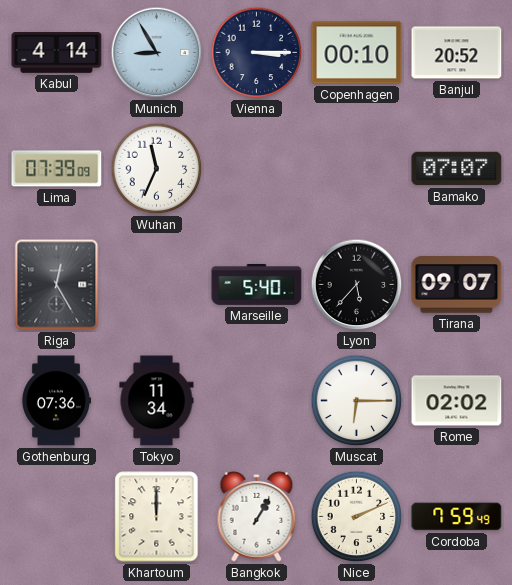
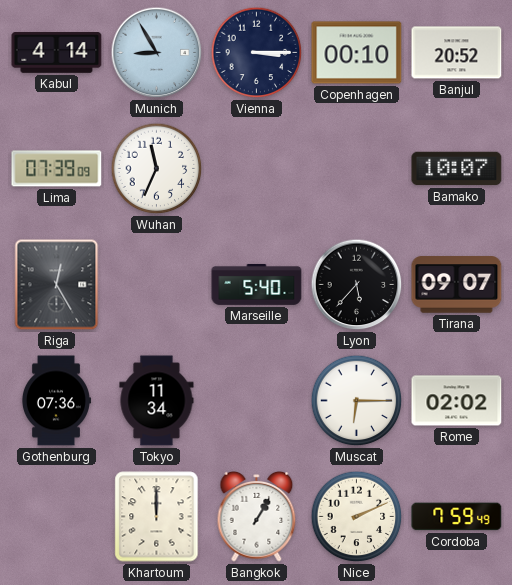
Bamako: 07:07 -> 10:07
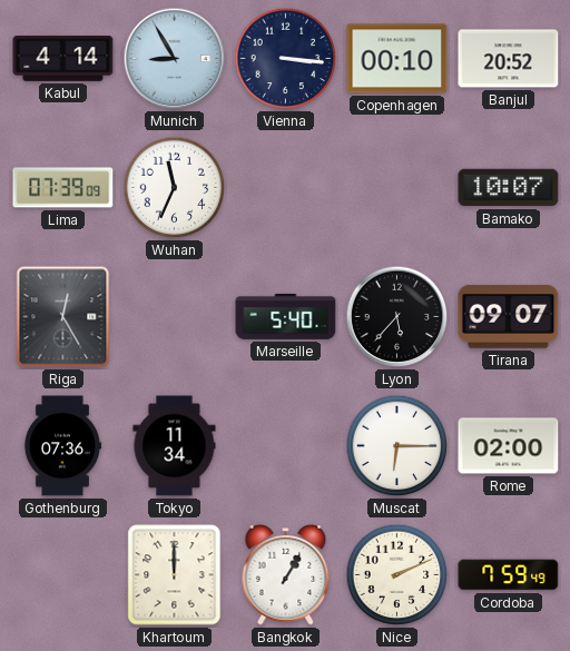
Vienna: 3:15 -> 3:16
Rome: 02:02 -> 02:00
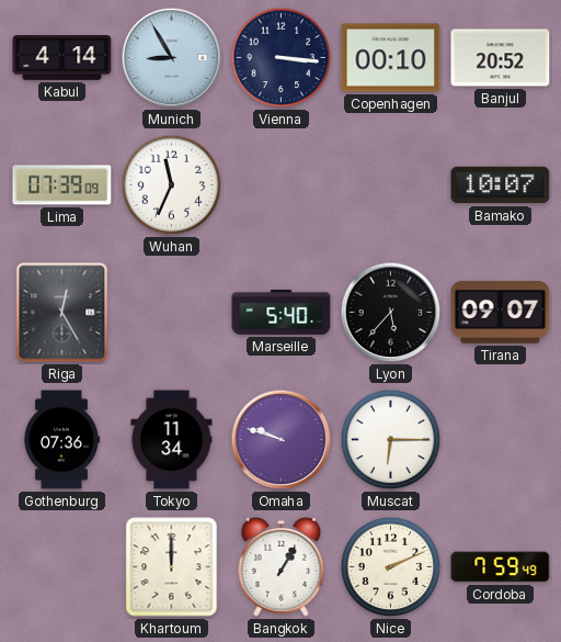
Omaha: none -> 9:48
Rome: 02:00 -> none
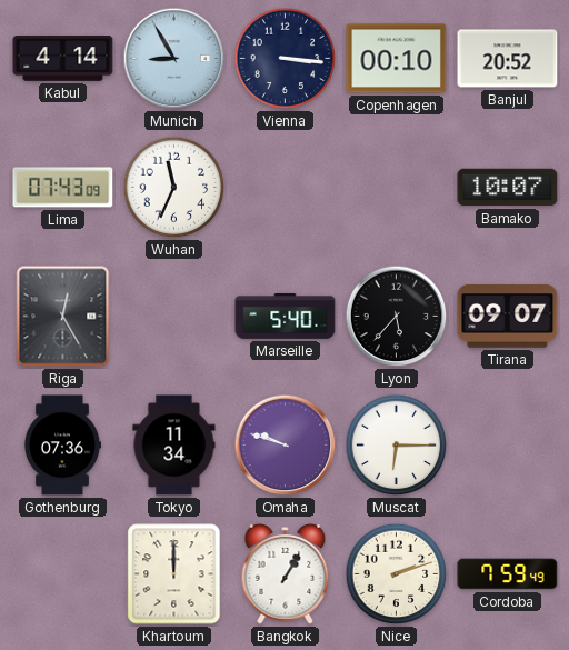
Lima: 07:39 -> 07:43
Nice: 2:11 -> 2:12
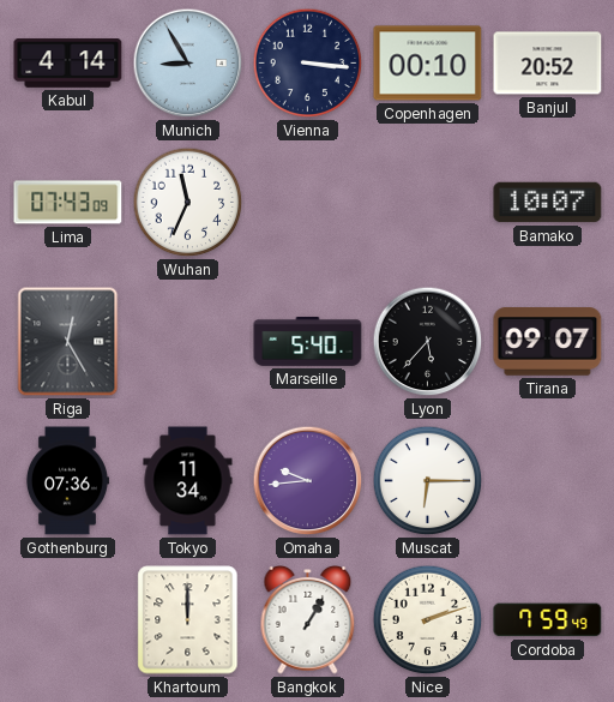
Omaha: 9:48 -> 9:44
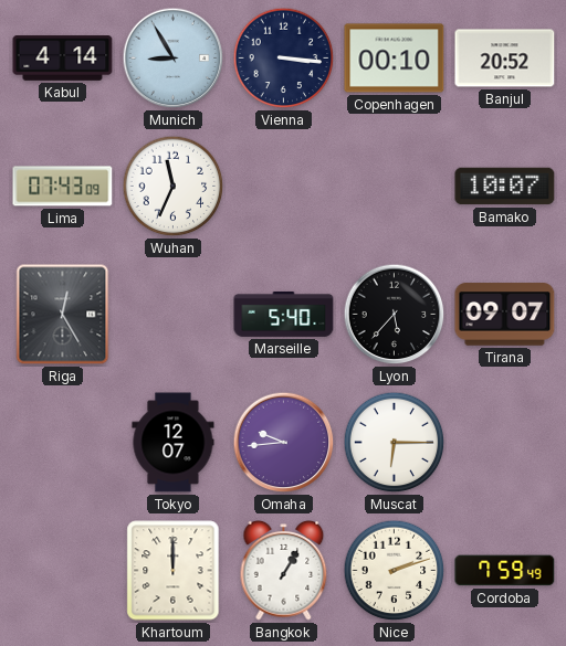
Gothenburg: 07:36 -> none
Tokyo: 11:34 -> 12:07
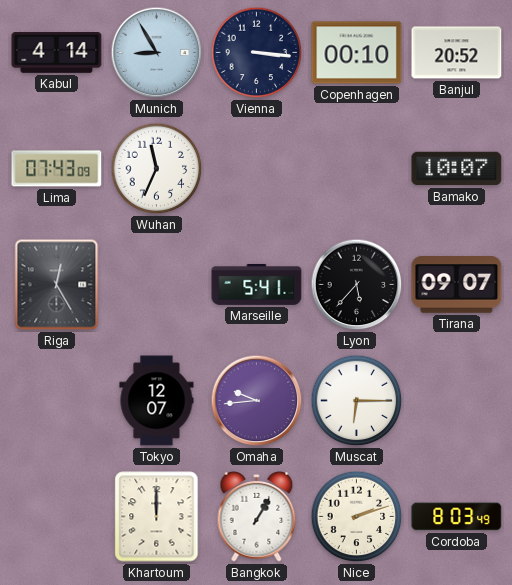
Marseille: 5:40 -> 5:41
Cordoba: 7:59 -> 8:03
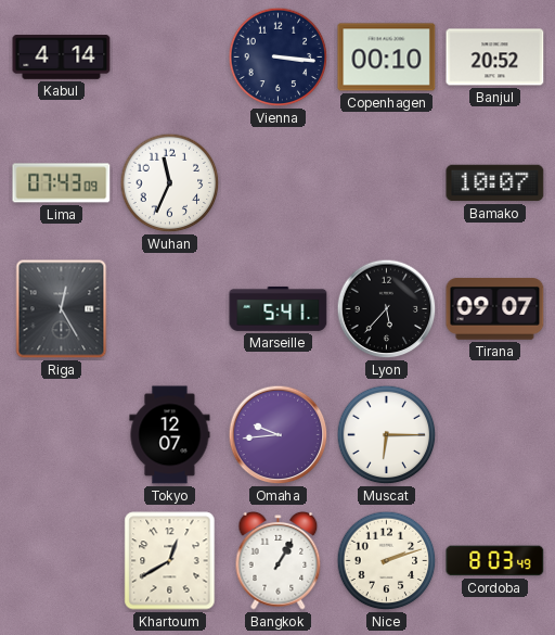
Munich: 8:55 -> none
Khartoum: 12:00 -> 12:40
